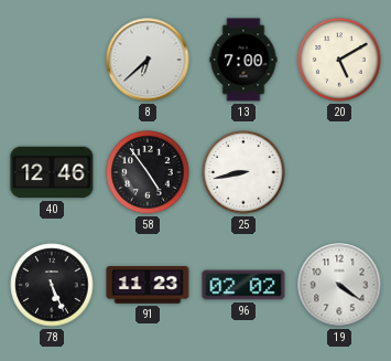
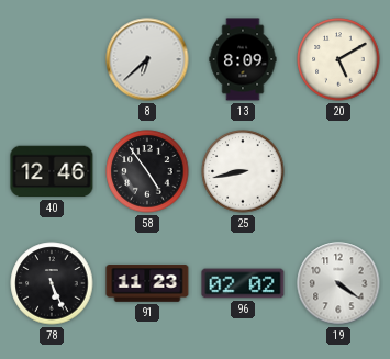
13: 7:00 -> 8:09
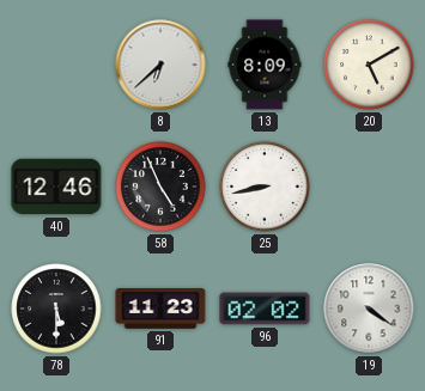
58: 4:54 -> 4:56
78: 5:26 -> 5:30
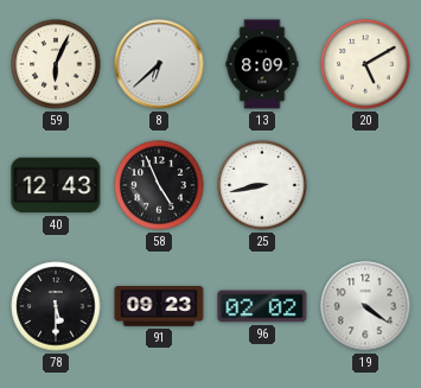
59: none -> 6:04
40: 12:46 -> 12:43
91: 11:23 -> 09:23
